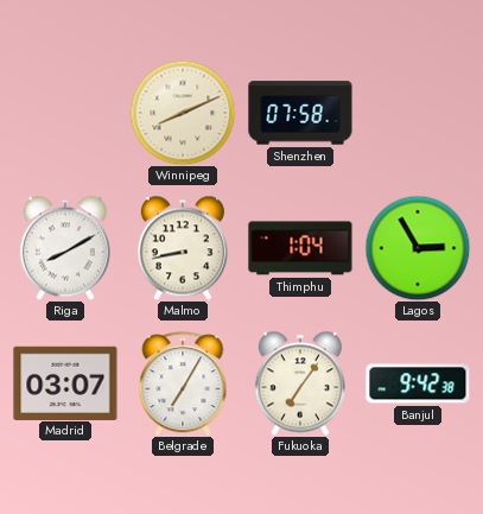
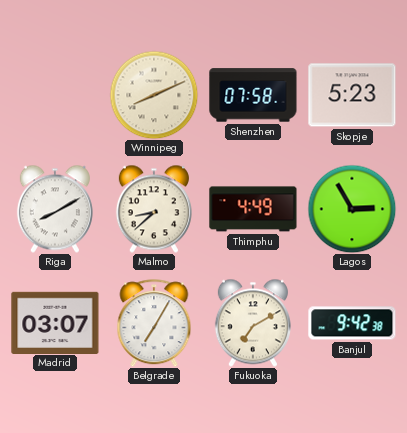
Skopje: none -> 5:23
Malmo: 8:43 -> 8:38
Thimphu: 1:04 -> 4:49
Fukuoka: 7:06 -> 7:10
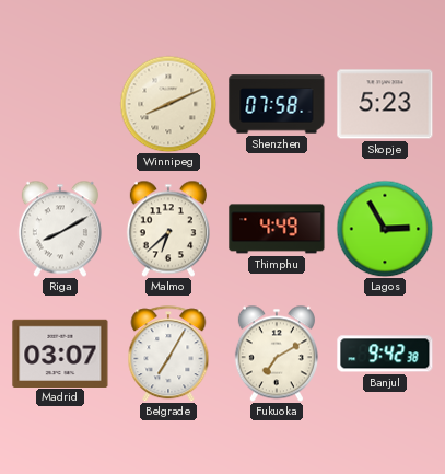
Malmo: 8:38 -> 6:38
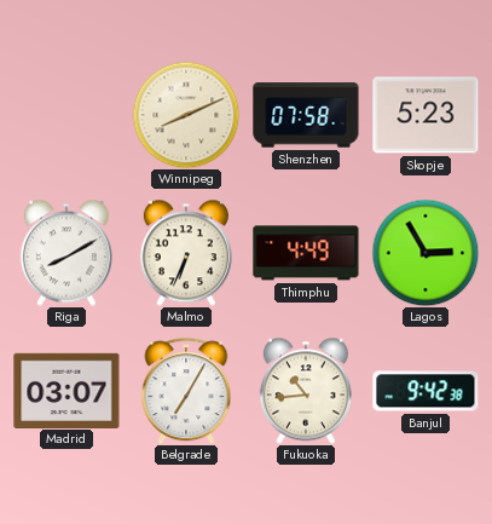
Malmo: 6:38 -> 6:34
Fukuoka: 7:10 -> 10:44
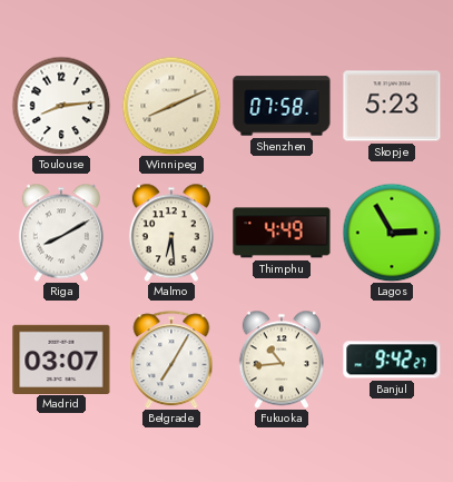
Toulouse: none -> 8:14
Malmo: 6:34 -> 6:29
Banjul: 9:42:38 -> 9:42:27
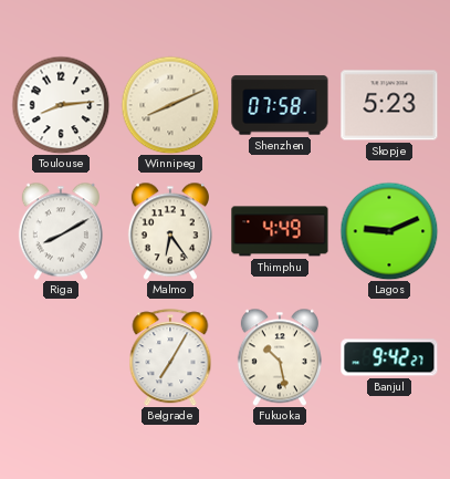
Malmo: 6:29 -> 6:24
Lagos: 2:55 -> 9:11
Madrid: 03:07 -> none
Fukuoka: 10:44 -> 10:28
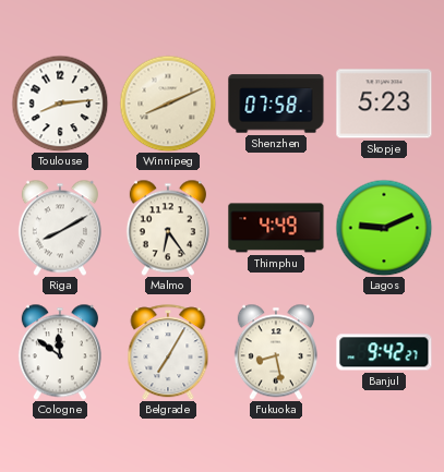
Cologne: none -> 11:51
Fukuoka: 10:28 -> 8:28
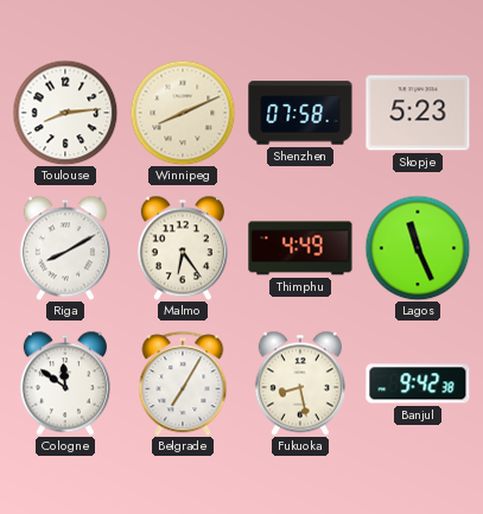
Lagos: 9:11 -> 11:26
Banjul: 9:42:27 -> 9:42:38
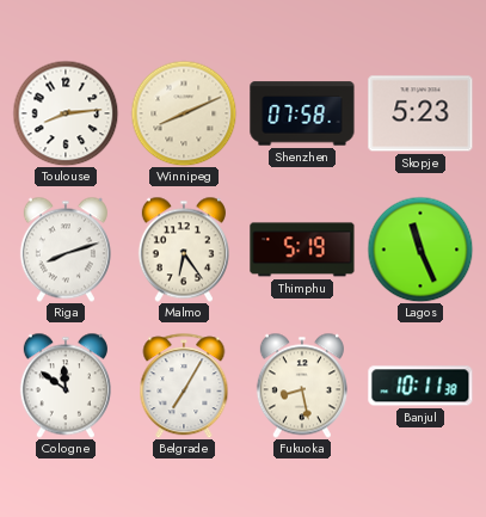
Riga: 8:10 -> 8:12
Thimphu: 4:49 -> 5:19
Banjul: 9:42 -> 10:11
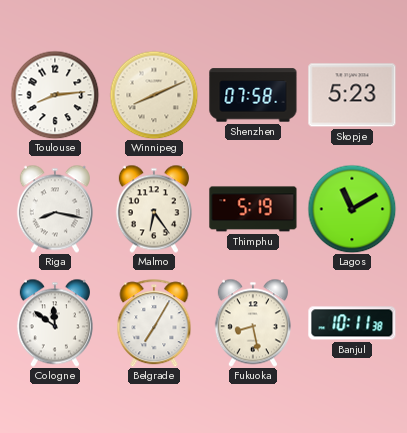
Riga: 8:12 -> 8:17
Lagos: 11:26 -> 11:10
